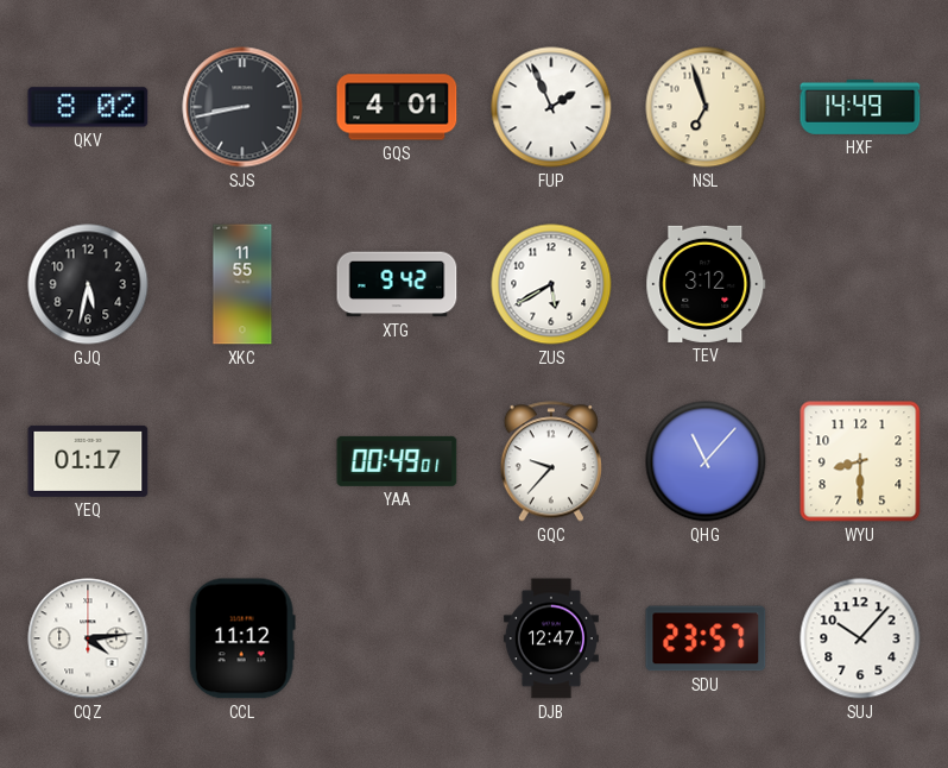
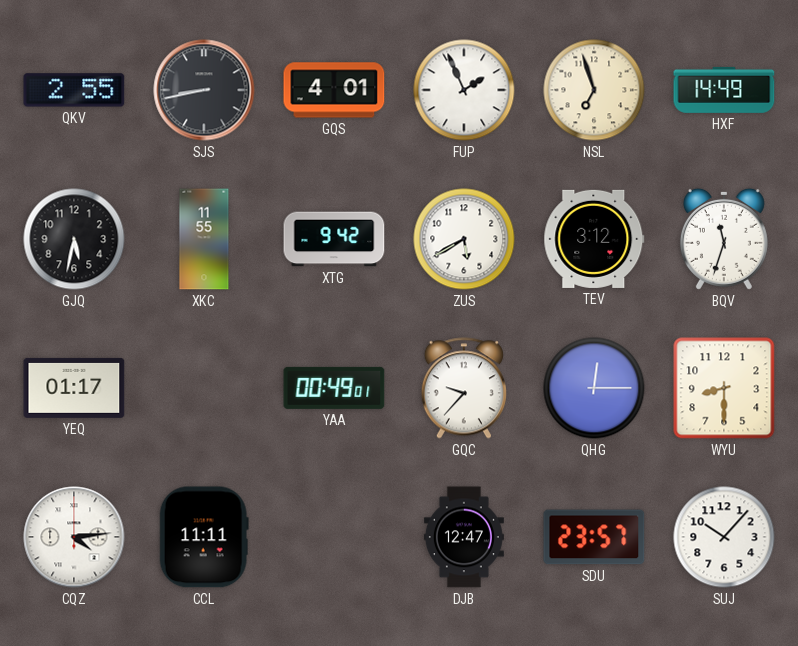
QKV: 8:02 -> 2:55
BQV: none -> 11:33
QHG: 11:07 -> 12:15
CCL: 11:12 -> 11:11
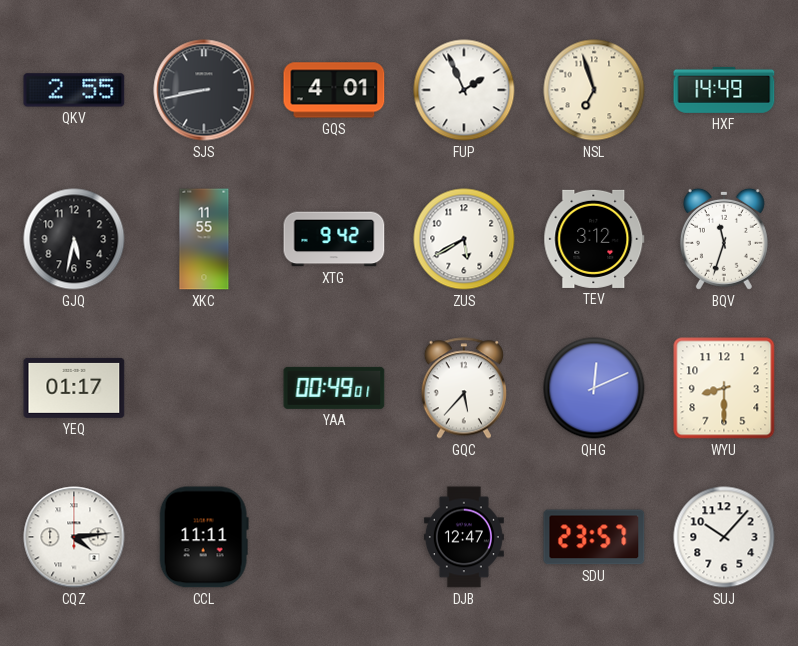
GQC: 9:37 -> 5:37
QHG: 12:15 -> 12:11
